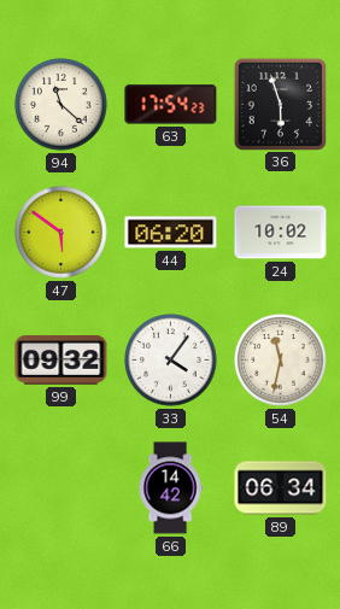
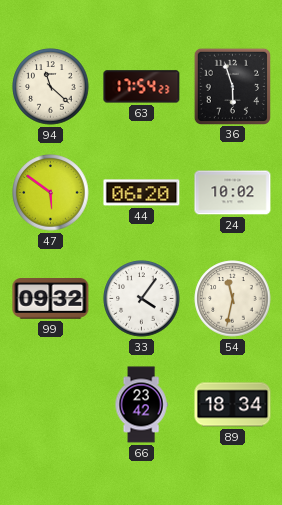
66: 14:42 -> 23:42
89: 06:34 -> 18:34
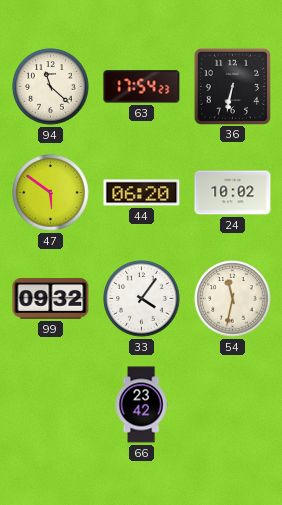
36: 5:57 -> 6:32
89: 18:34 -> none
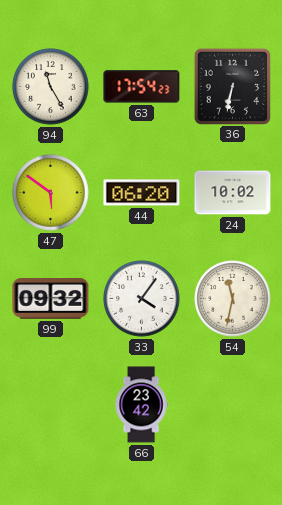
94: 11:22 -> 11:25
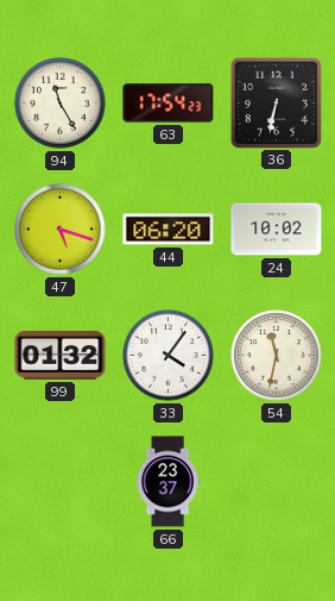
47: 5:51 -> 5:18
99: 09:32 -> 01:32
66: 23:42 -> 23:37
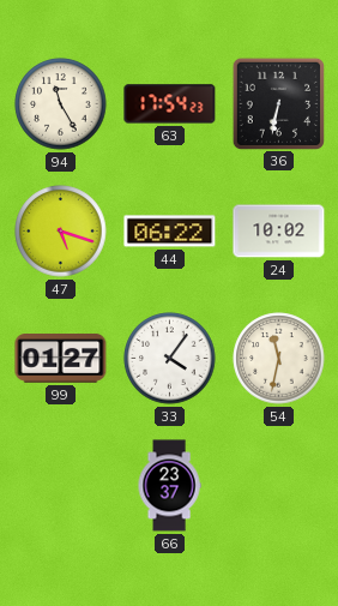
44: 06:20 -> 06:22
99: 01:32 -> 01:27
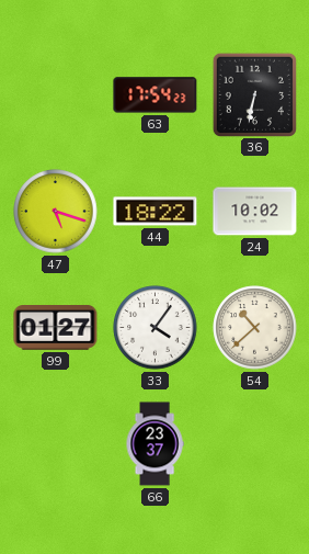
94: 11:25 -> none
44: 06:22 -> 18:22
54: 11:32 -> 10:38
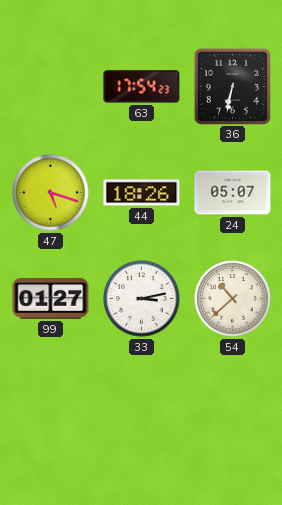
44: 18:22 -> 18:26
24: 10:02 -> 05:07
33: 4:06 -> 3:13
66: 23:37 -> none
